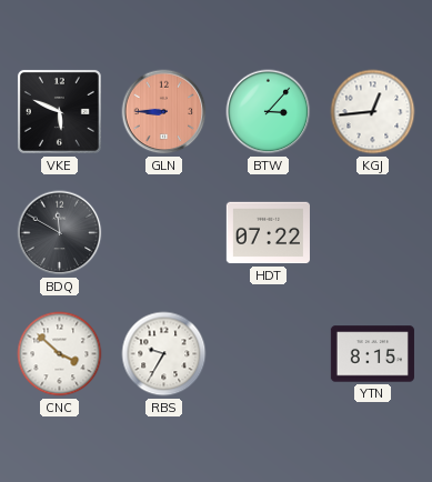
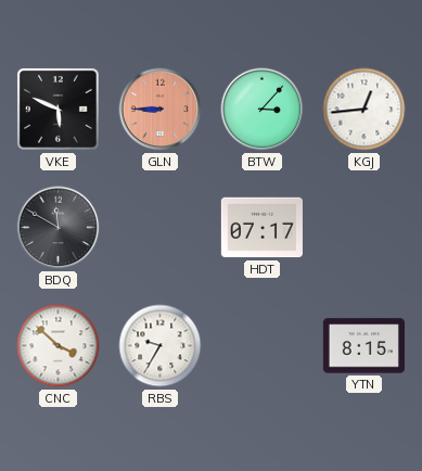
HDT: 07:22 -> 07:17
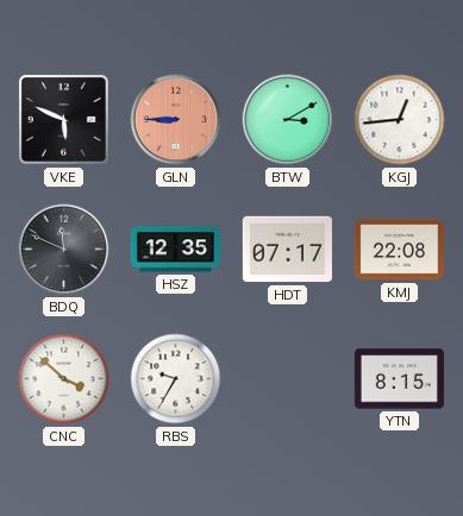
BTW: 3:07 -> 3:10
BDQ: 11:50 -> 11:49
HSZ: none -> 12:35
KMJ: none -> 22:08
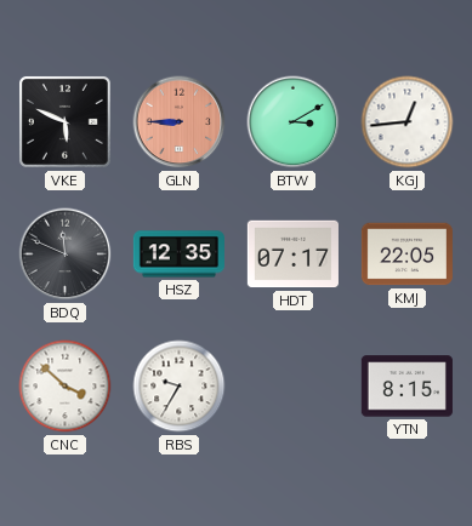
KMJ: 22:08 -> 22:05
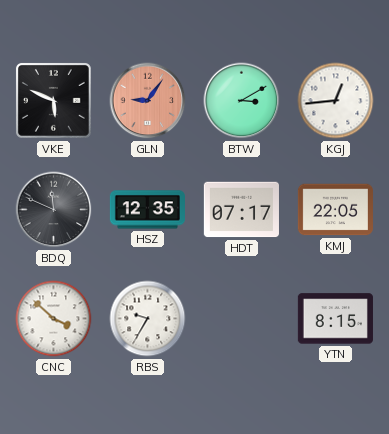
GLN: 8:45 -> 9:06
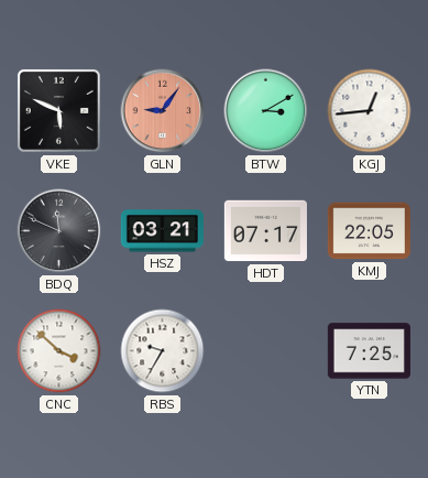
HSZ: 12:35 -> 03:21
YTN: 8:15 -> 7:25
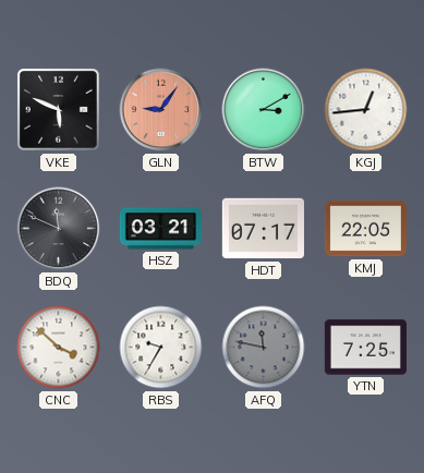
AFQ: none -> 11:47
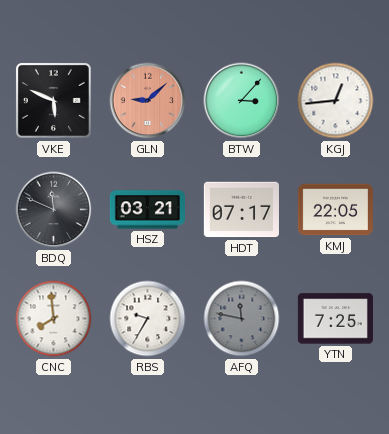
GLN: 9:06 -> 9:08
BTW: 3:10 -> 3:07
CNC: 3:52 -> 7:59
